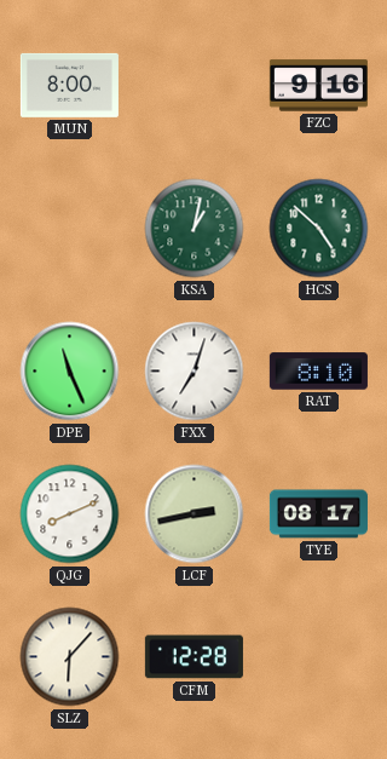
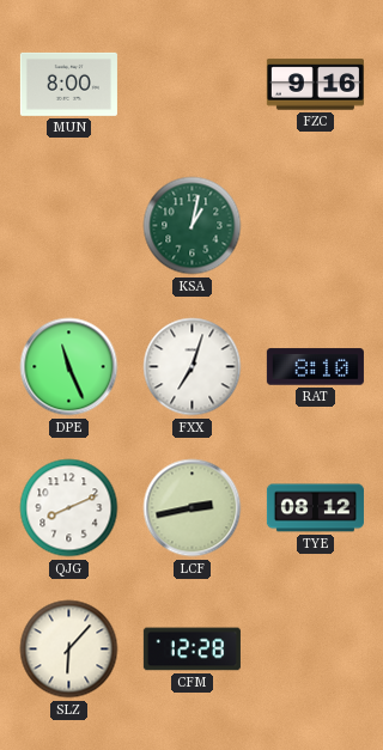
HCS: 4:52 -> none
TYE: 08:17 -> 08:12
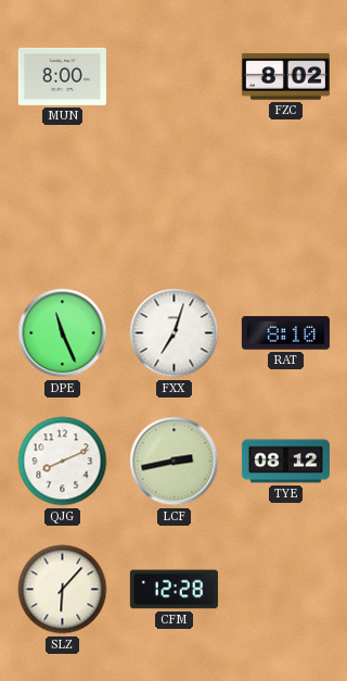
FZC: 9:16 -> 8:02
KSA: 1:02 -> none
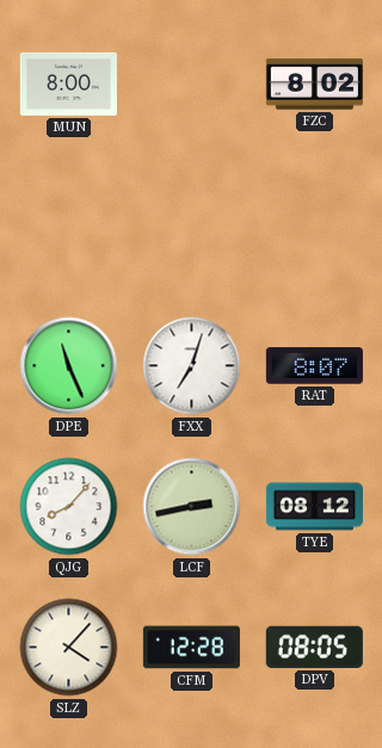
RAT: 8:10 -> 8:07
QJG: 8:11 -> 8:07
SLZ: 6:07 -> 4:07
DPV: none -> 08:05
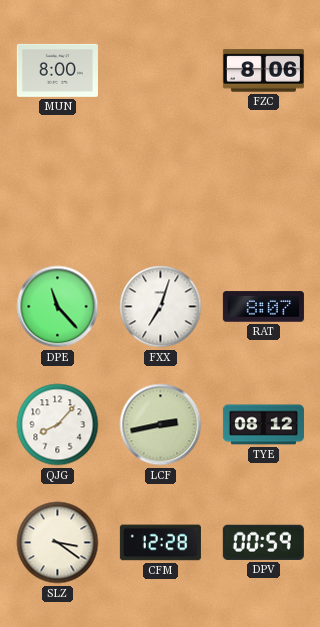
FZC: 8:02 -> 8:06
DPE: 11:26 -> 11:23
SLZ: 4:07 -> 3:21
DPV: 08:05 -> 00:59
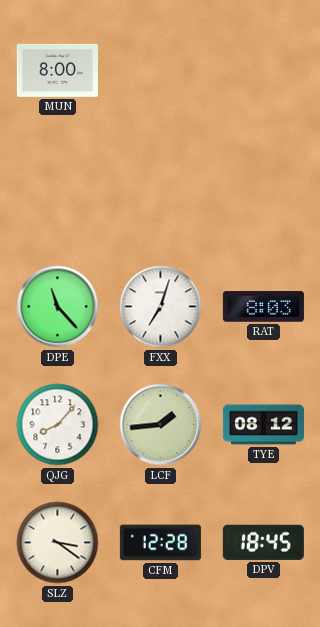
FZC: 8:06 -> none
RAT: 8:07 -> 8:03
LCF: 2:43 -> 1:44
DPV: 00:59 -> 18:45
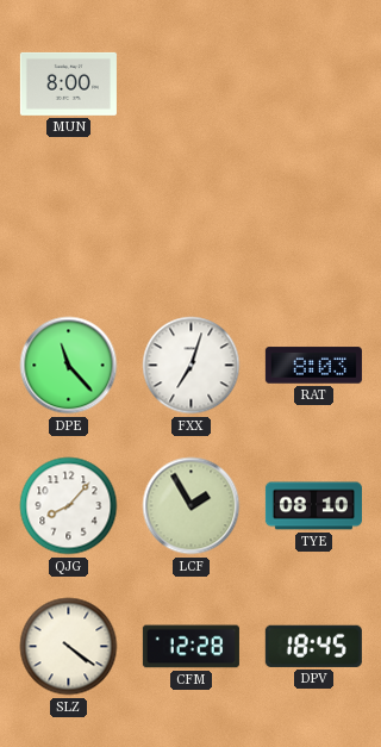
LCF: 1:44 -> 1:55
TYE: 08:12 -> 08:10
SLZ: 3:21 -> 4:21
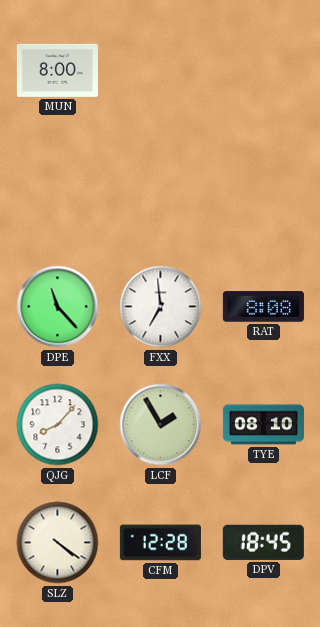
FXX: 7:03 -> 6:59
RAT: 8:03 -> 8:08
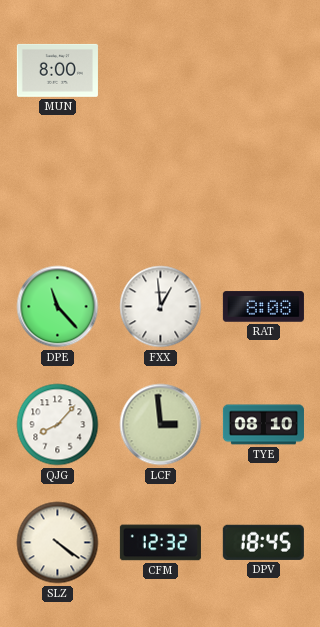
FXX: 6:59 -> 12:59
LCF: 1:55 -> 2:59
CFM: 12:28 -> 12:32
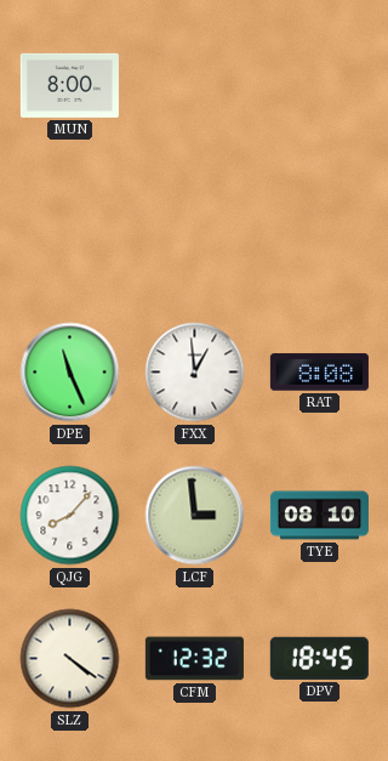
DPE: 11:23 -> 11:26
